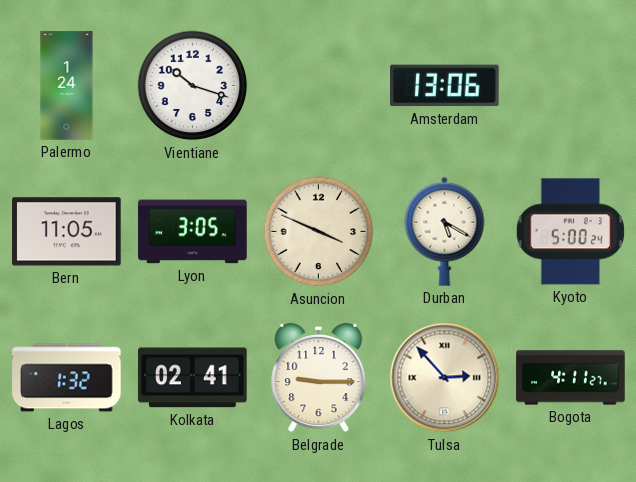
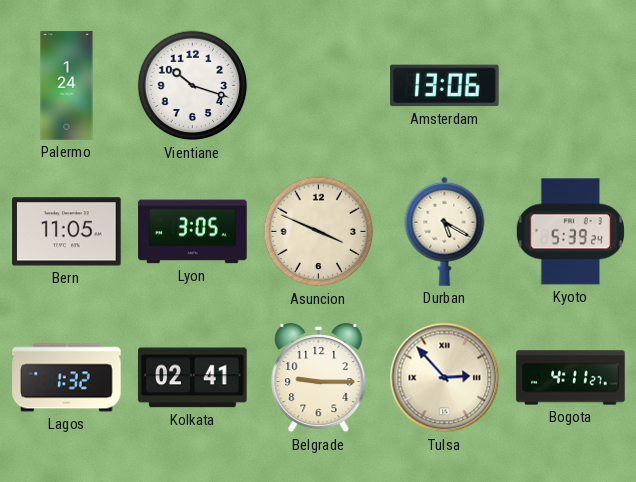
Kyoto: 5:00 -> 5:39
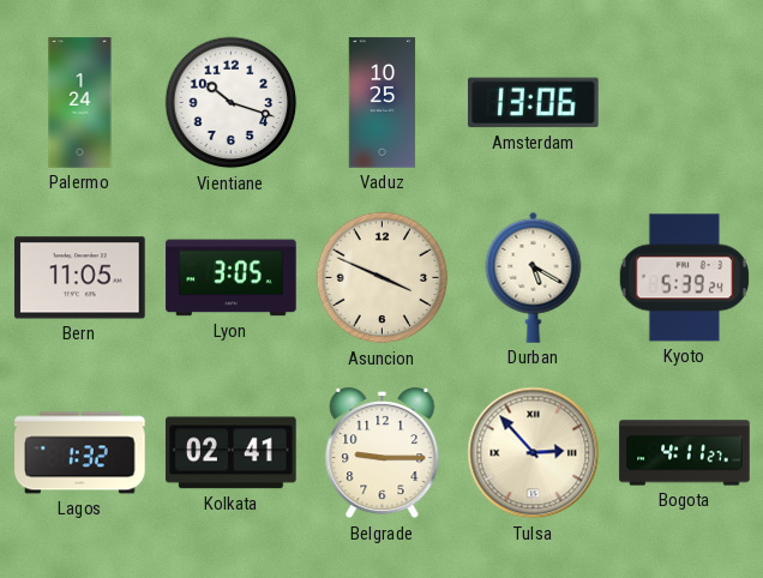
Vaduz: none -> 10:25
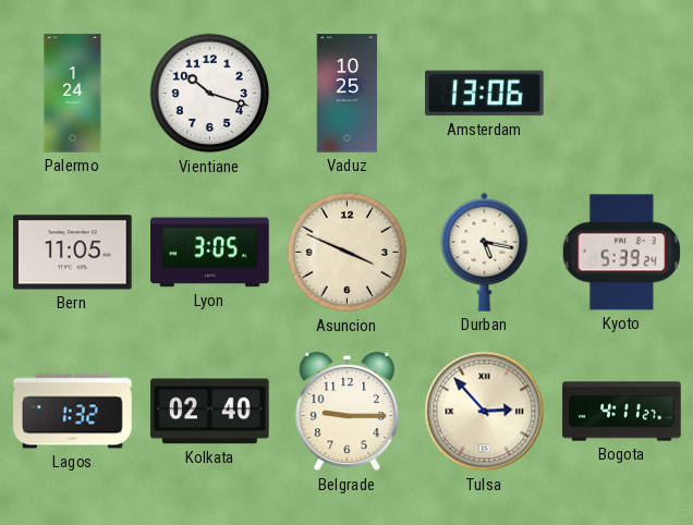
Durban: 5:20 -> 5:17
Kolkata: 02:41 -> 02:40
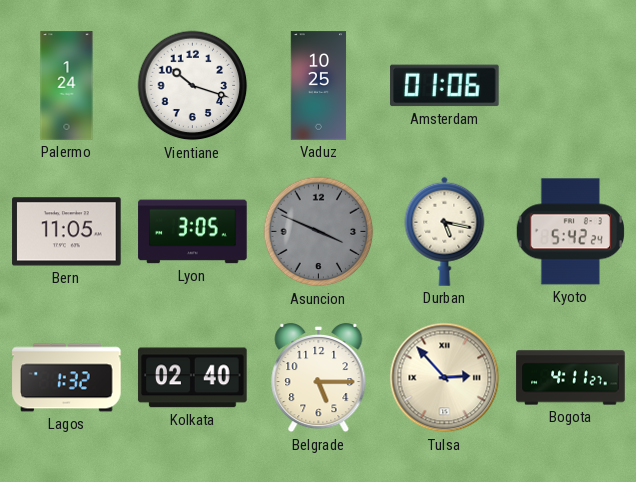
Amsterdam: 13:06 -> 01:06
Asuncion dial: cream -> grey
Kyoto: 5:39 -> 5:42
Belgrade: 9:15 -> 5:15
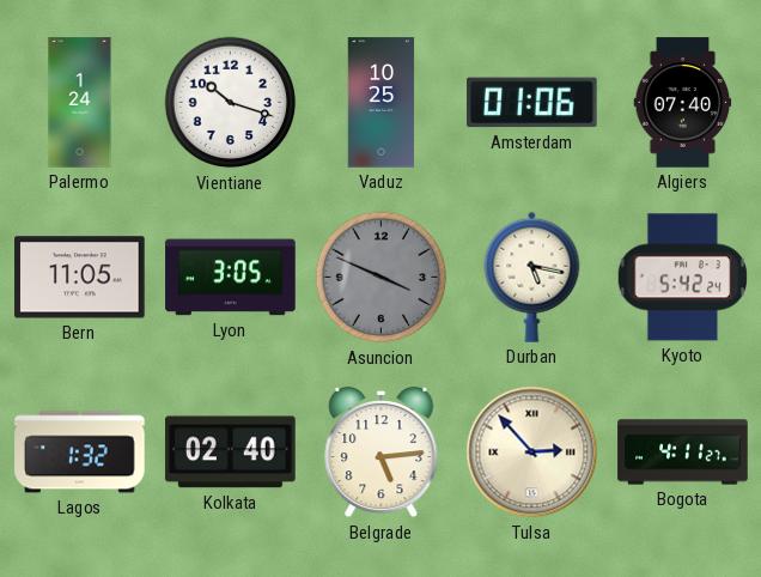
Algiers: none -> 07:40
Belgrade: 5:15 -> 5:14
